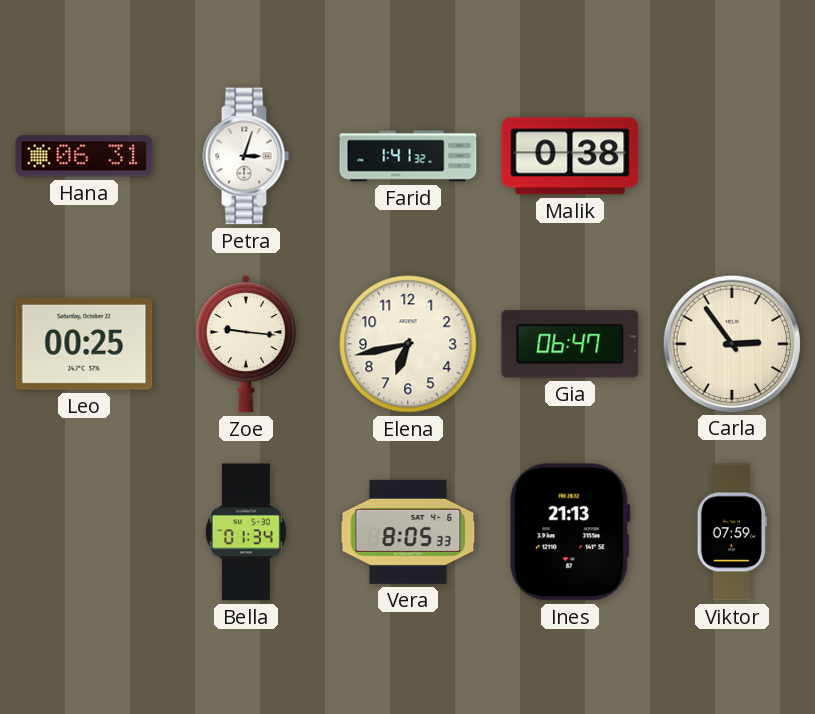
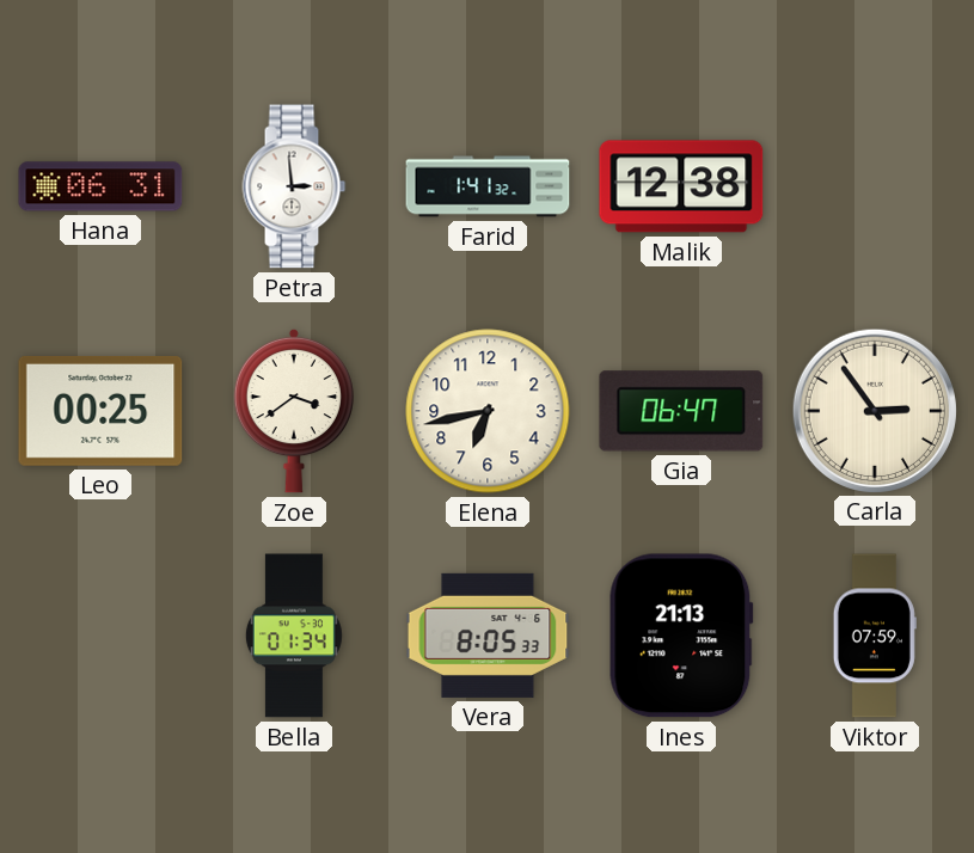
Petra: 3:03 -> 2:59
Malik: 0:38 -> 12:38
Zoe: 9:16 -> 3:39
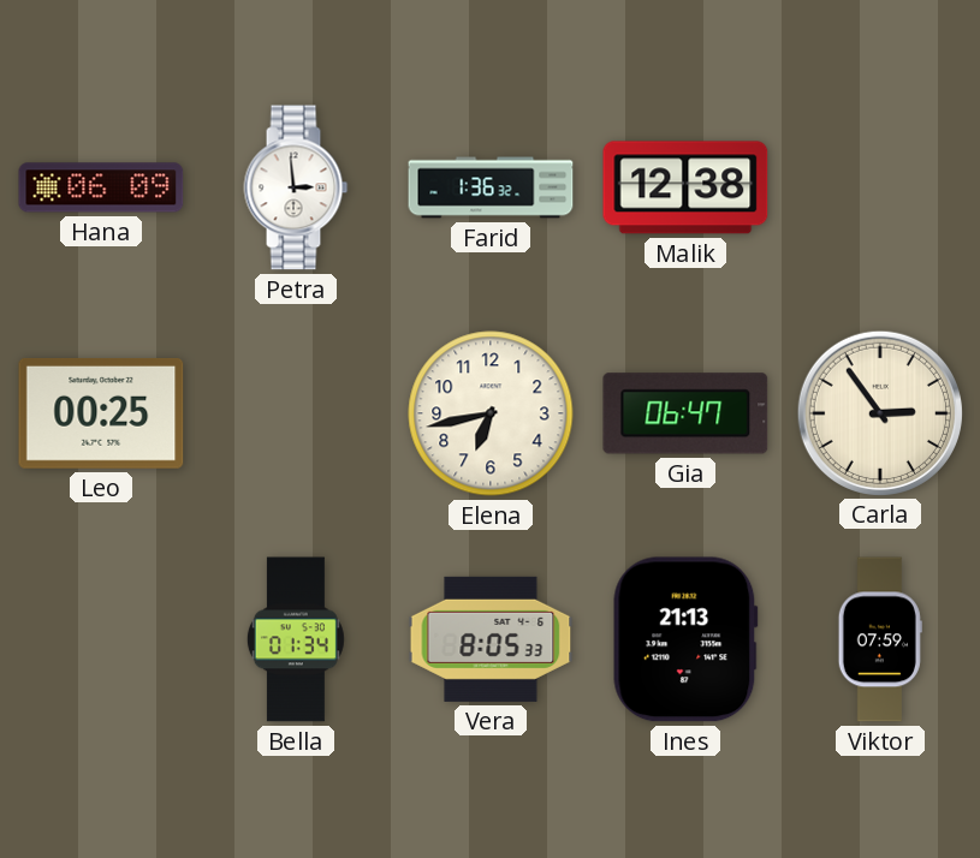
Hana: 06:31 -> 06:09
Farid: 1:41 -> 1:36
Zoe: 3:39 -> none
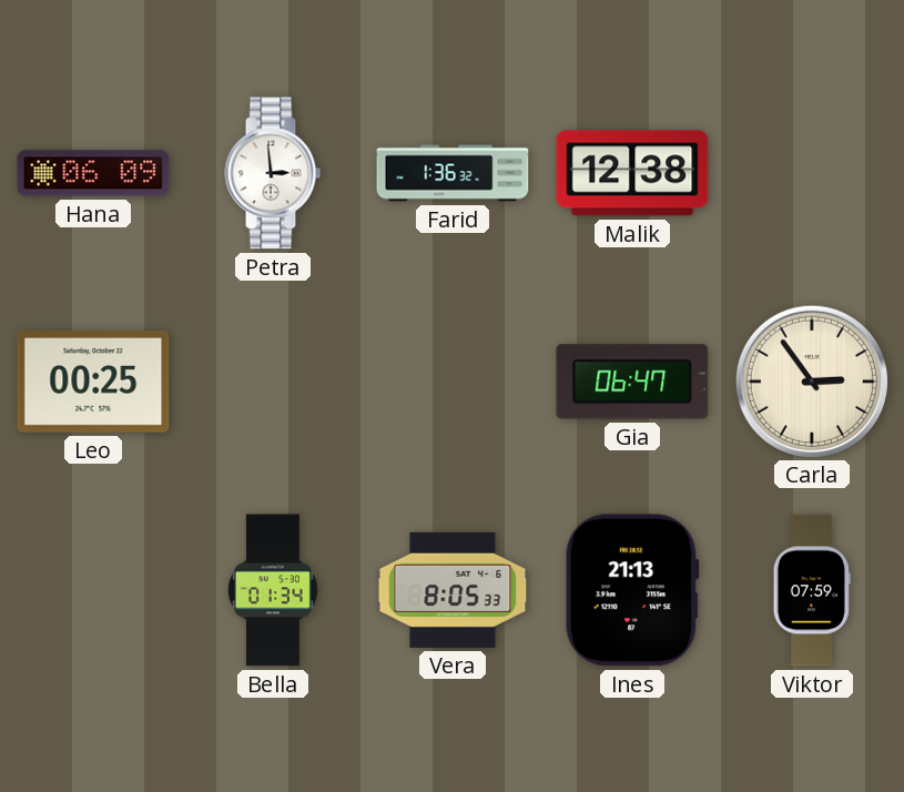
Elena: 6:43 -> none
